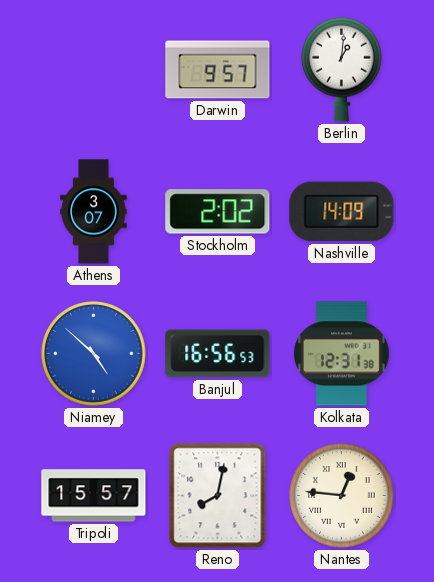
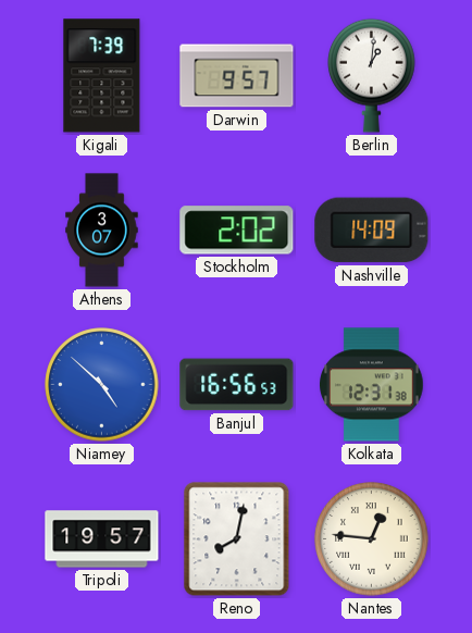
Kigali: none -> 7:39
Tripoli: 15:57 -> 19:57
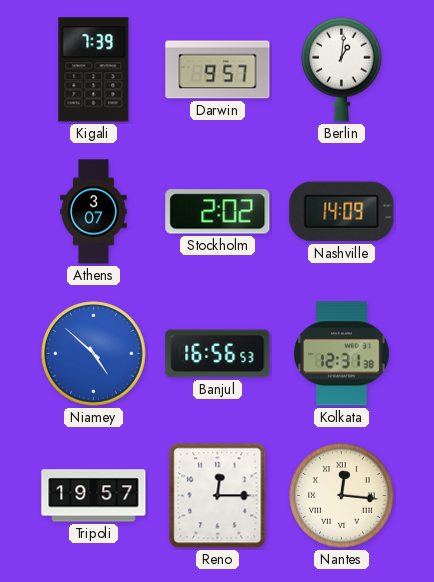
Reno: 8:02 -> 12:15
Nantes: 12:46 -> 12:16
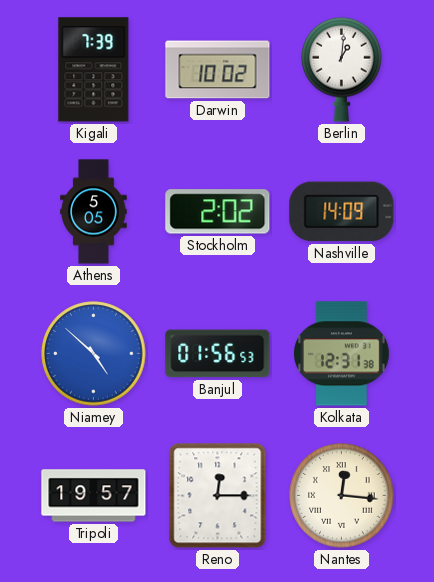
Darwin: 9:57 -> 10:02
Athens: 3:07 -> 5:05
Banjul: 16:56 -> 01:56
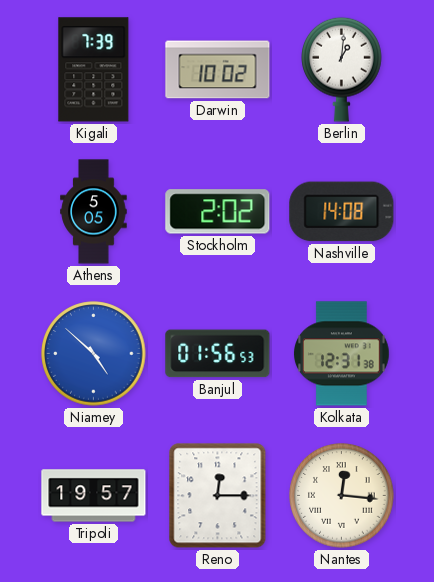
Nashville: 14:09 -> 14:08
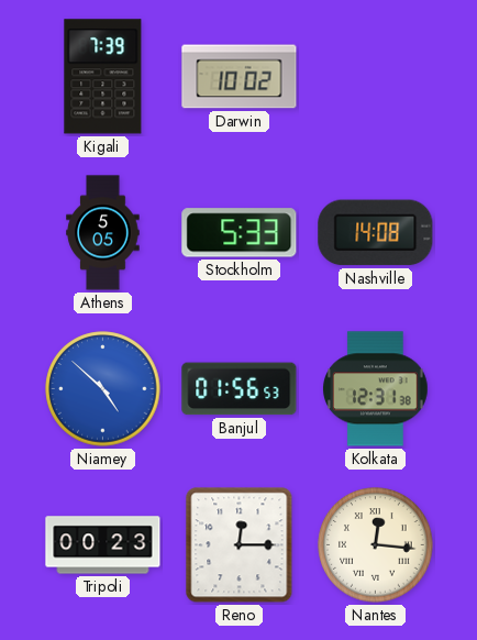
Berlin: 1:01 -> none
Stockholm: 2:02 -> 5:33
Tripoli: 19:57 -> 00:23
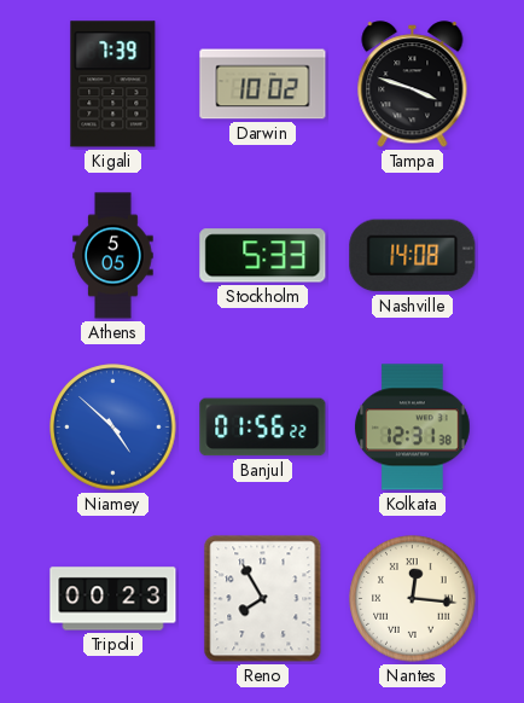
Tampa: none -> 3:48
Banjul: 01:56:53 -> 01:56:22
Reno: 12:15 -> 7:55
